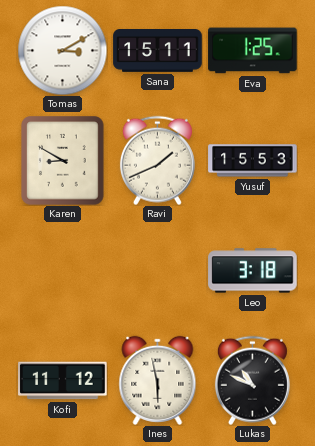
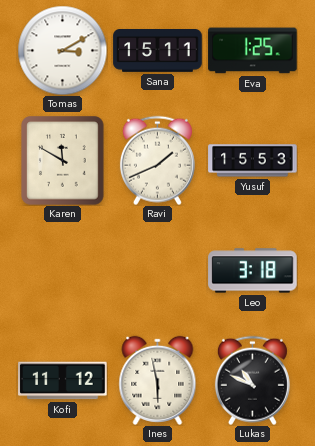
Karen: 8:50 -> 11:50
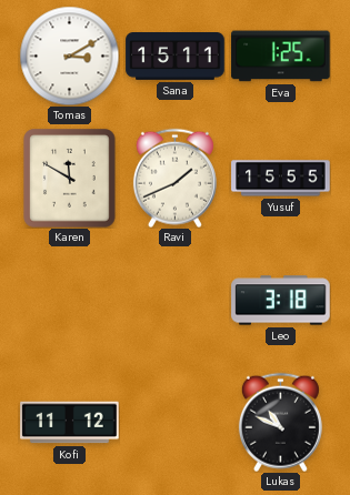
Yusuf: 15:53 -> 15:55
Ines: 5:58 -> none
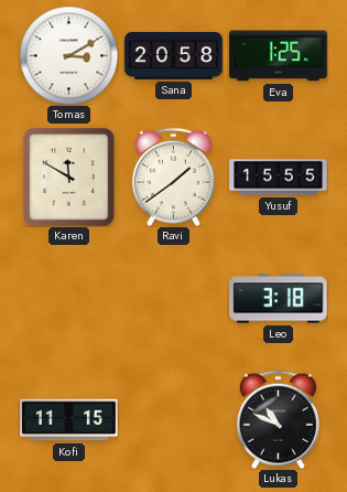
Sana: 15:11 -> 20:58
Ravi: 1:41 -> 1:39
Kofi: 11:12 -> 11:15
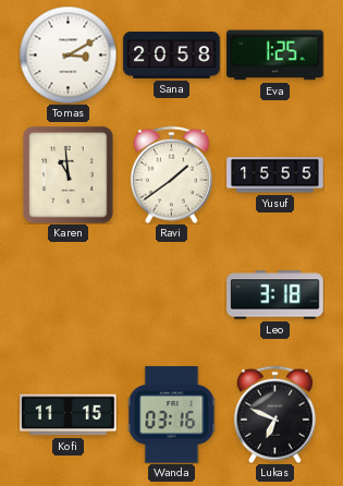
Karen: 11:50 -> 10:59
Wanda: none -> 03:16
Lukas: 10:49 -> 6:49
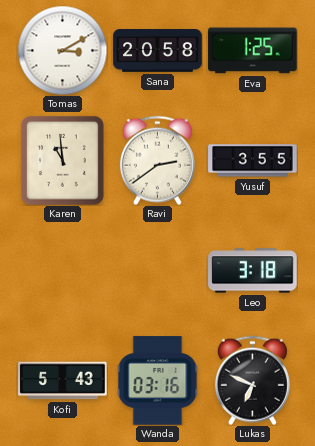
Ravi: 1:39 -> 2:39
Yusuf: 15:55 -> 3:55
Kofi: 11:15 -> 5:43
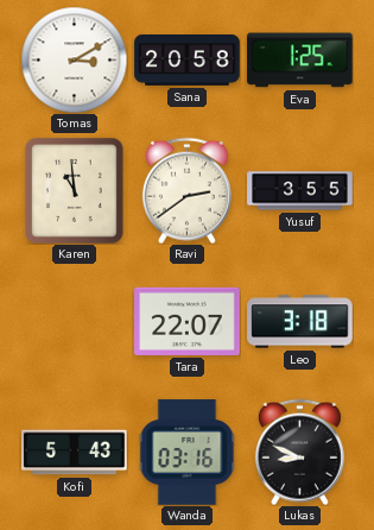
Tara: none -> 22:07
Lukas: 6:49 -> 8:49
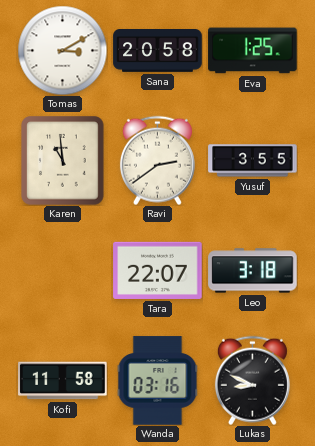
Kofi: 5:43 -> 11:58
